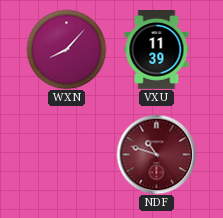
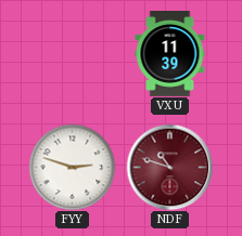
WXN: 8:07 -> none
FYY: none -> 2:48
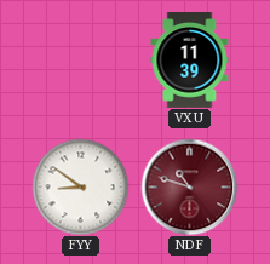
FYY: 2:48 -> 8:51
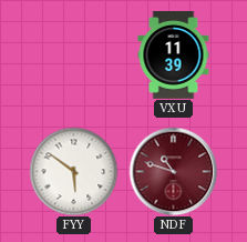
FYY: 8:51 -> 5:51
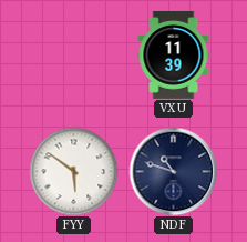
NDF dial: burgundy -> navy
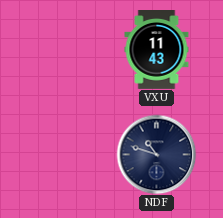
VXU: 11:39 -> 11:43
FYY: 5:51 -> none
